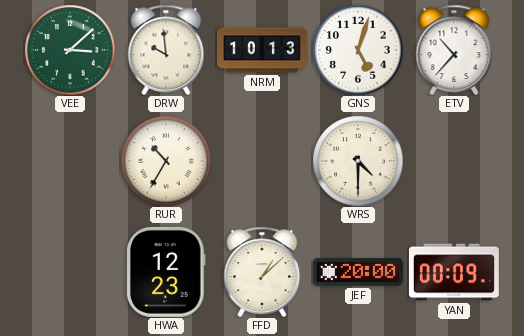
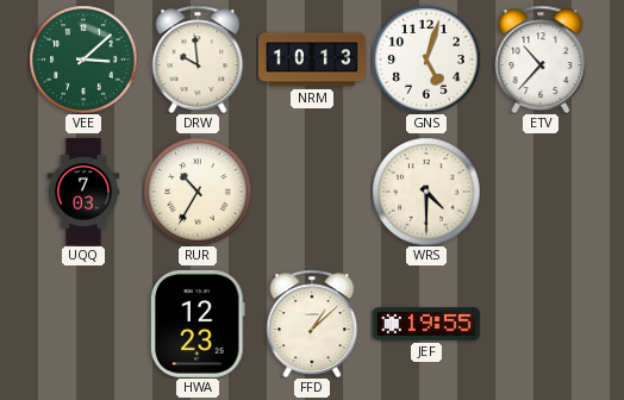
UQQ: none -> 7:03
JEF: 20:00 -> 19:55
YAN: 00:09 -> none
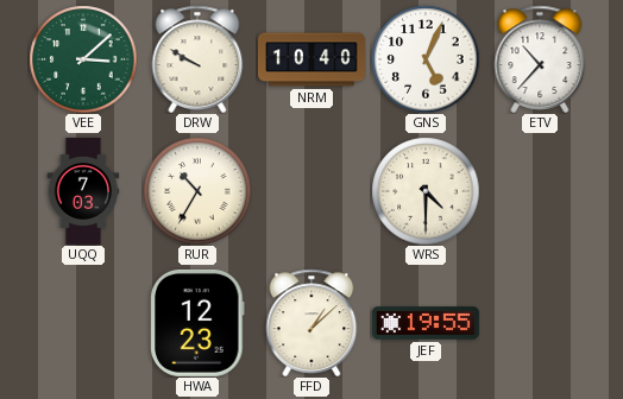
DRW: 9:59 -> 9:50
NRM: 10:13 -> 10:40
GNS: 5:03 -> 5:04
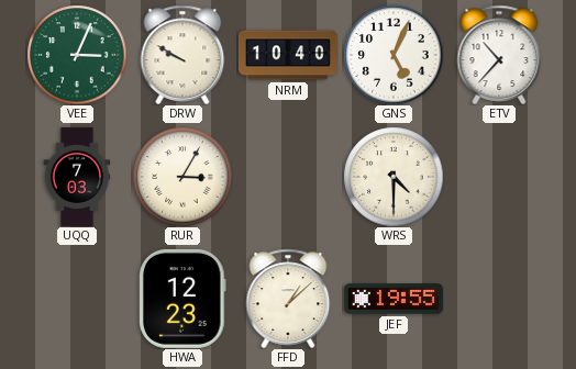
VEE: 3:08 -> 3:04
RUR: 10:35 -> 3:05
